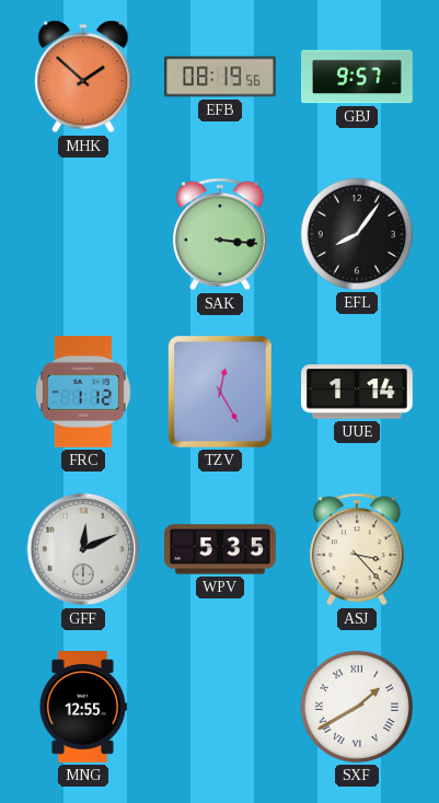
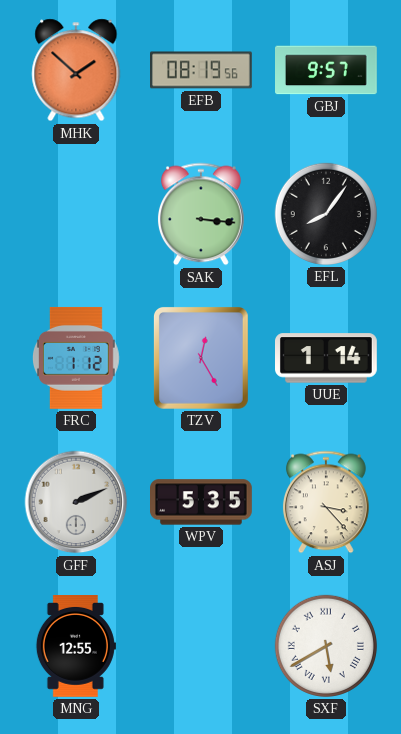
GFF: 12:11 -> 2:11
SXF: 1:40 -> 5:40
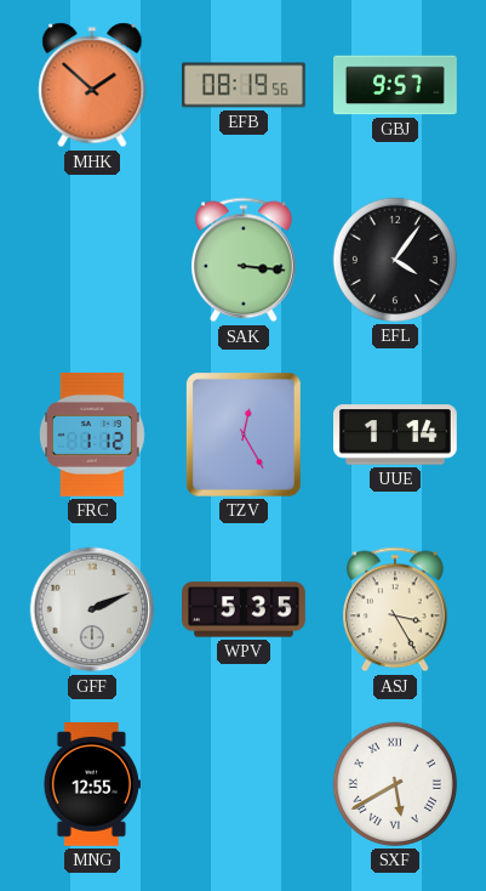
EFL: 8:06 -> 4:06
ASJ: 3:23 -> 3:25
